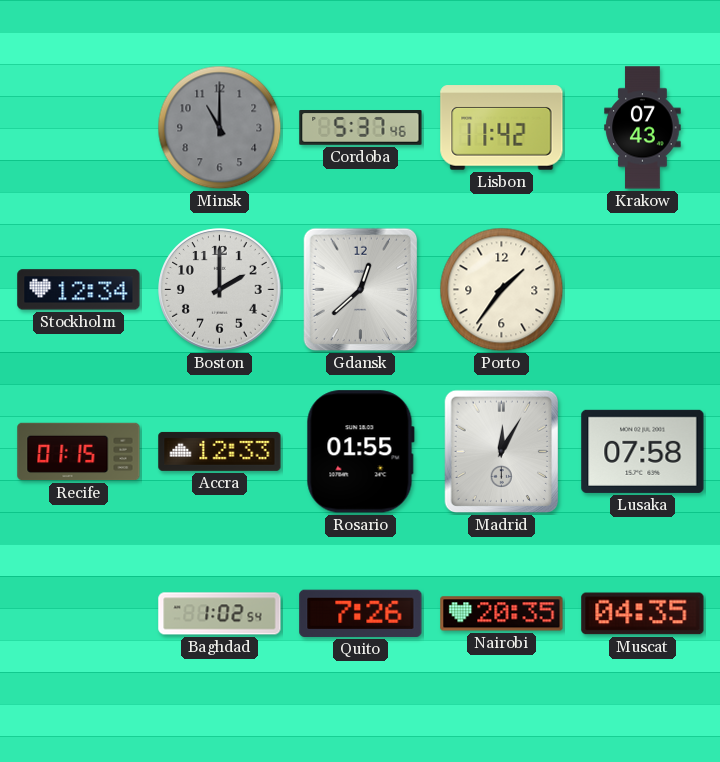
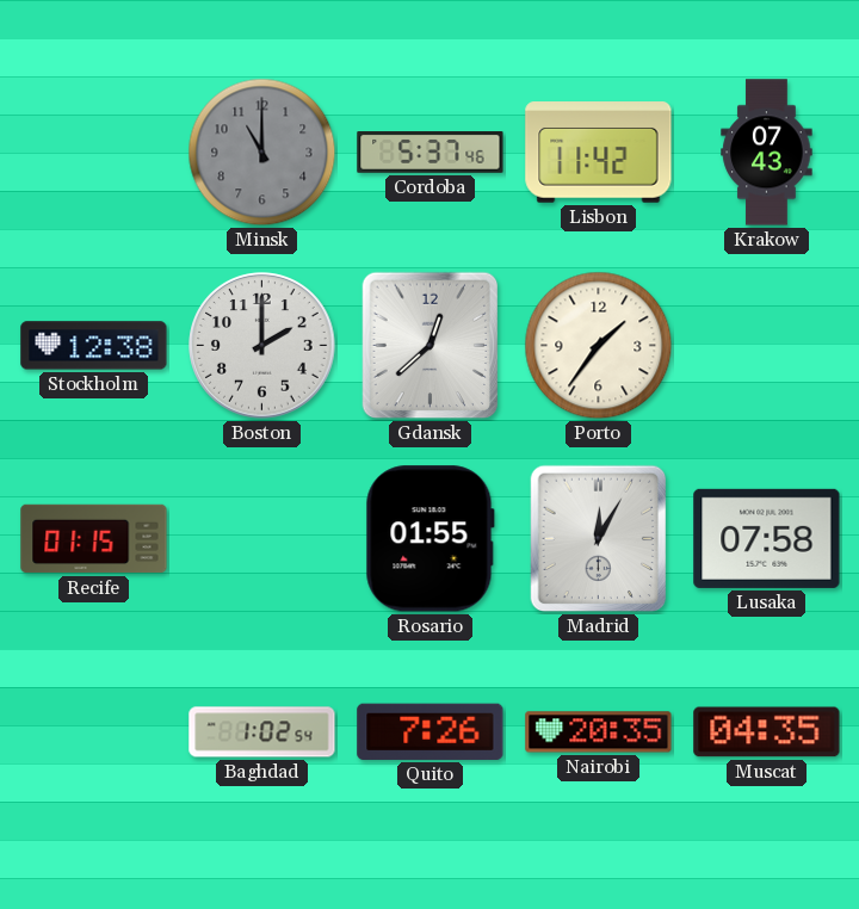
Stockholm: 12:34 -> 12:38
Accra: 12:33 -> none
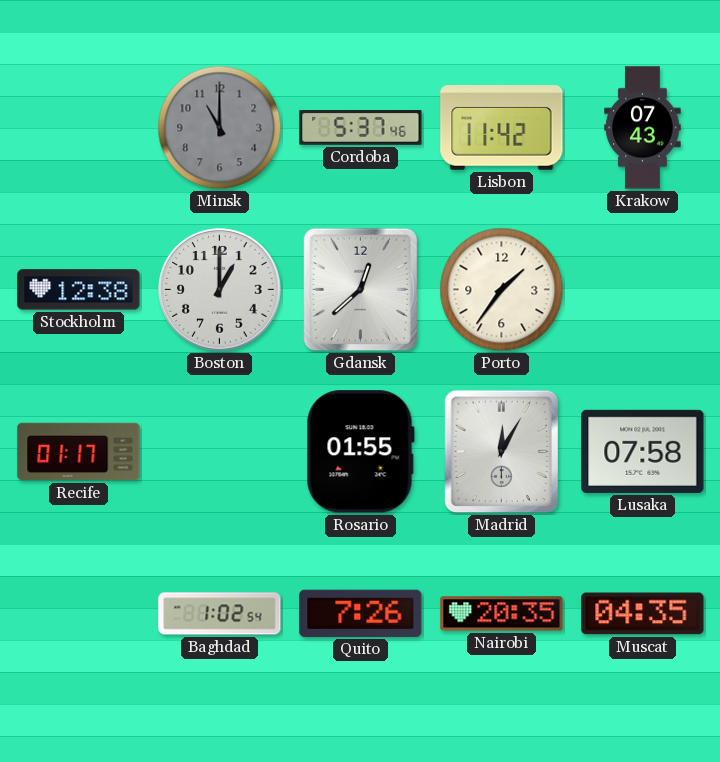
Boston: 2:00 -> 1:00
Recife: 01:15 -> 01:17
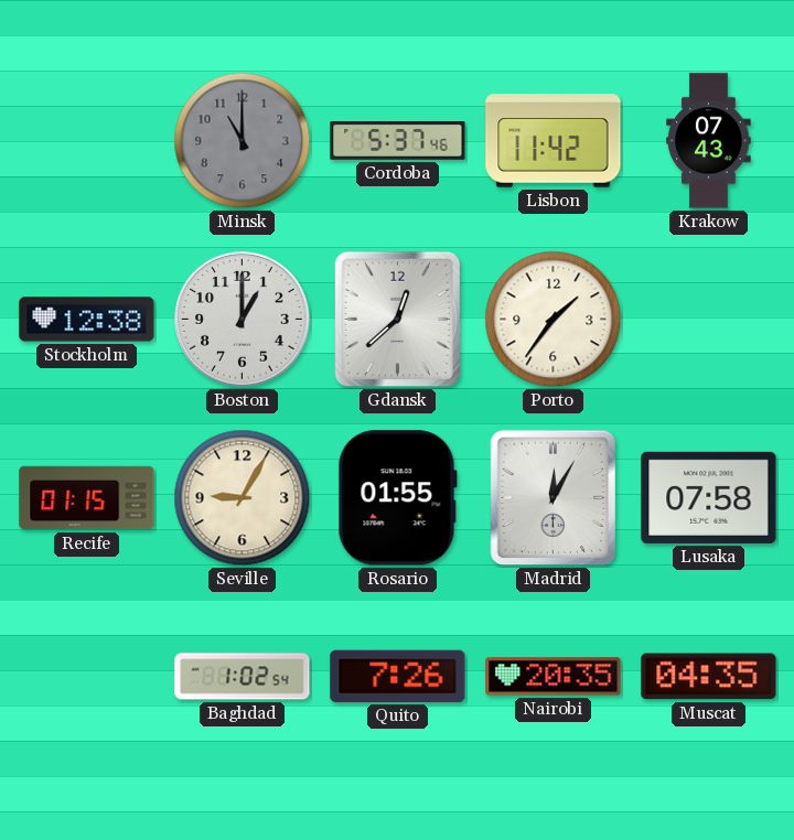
Recife: 01:17 -> 01:15
Seville: none -> 9:05
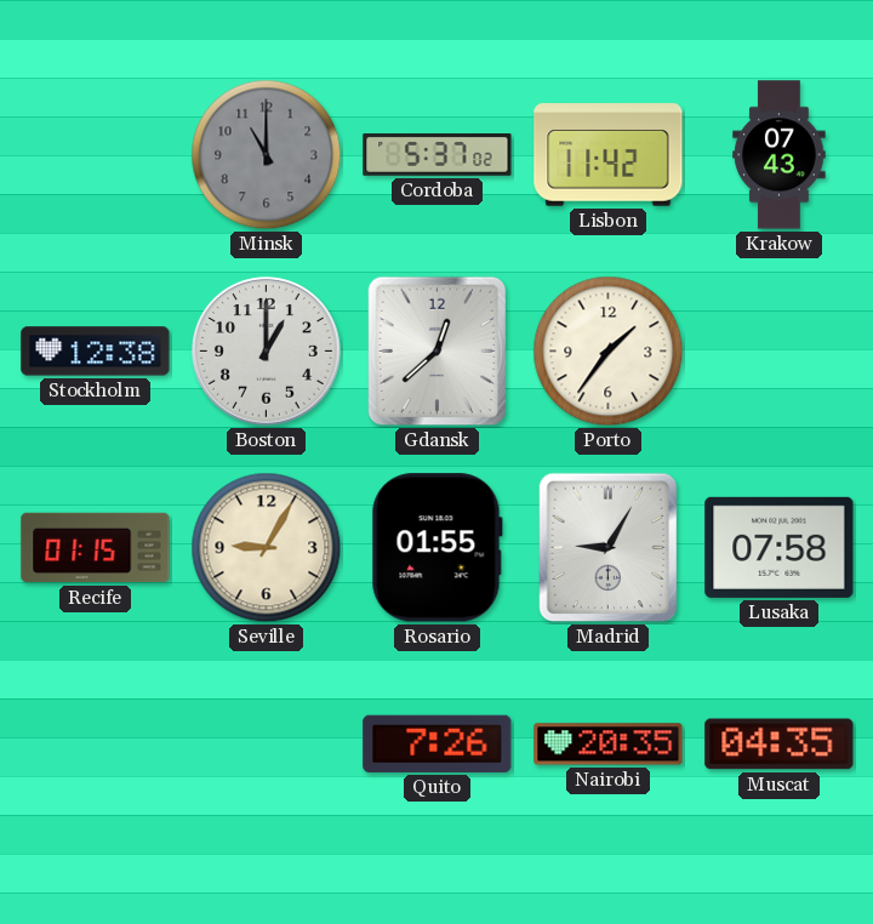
Cordoba: 5:37:46 -> 5:37:02
Madrid: 12:05 -> 9:05
Baghdad: 1:02 -> none
